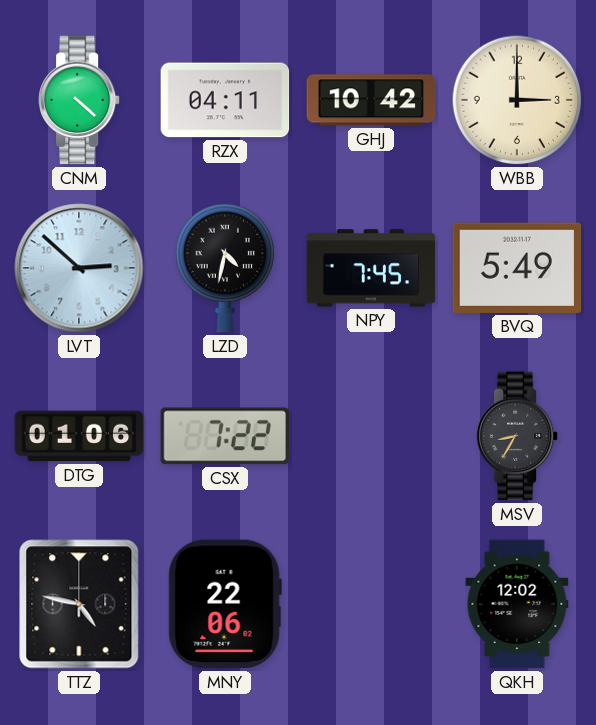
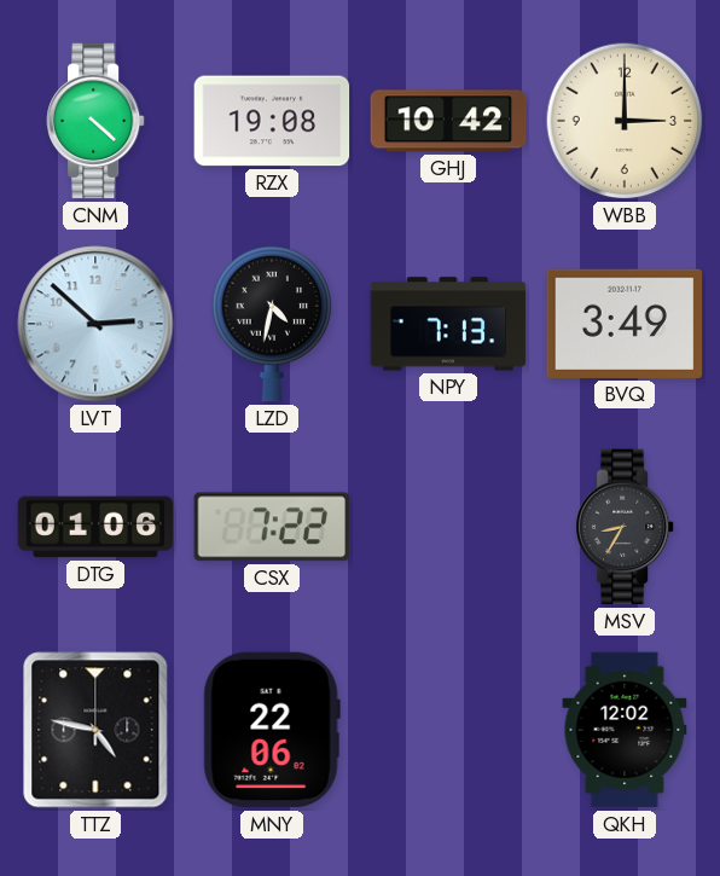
RZX: 04:11 -> 19:08
NPY: 7:45 -> 7:13
BVQ: 5:49 -> 3:49
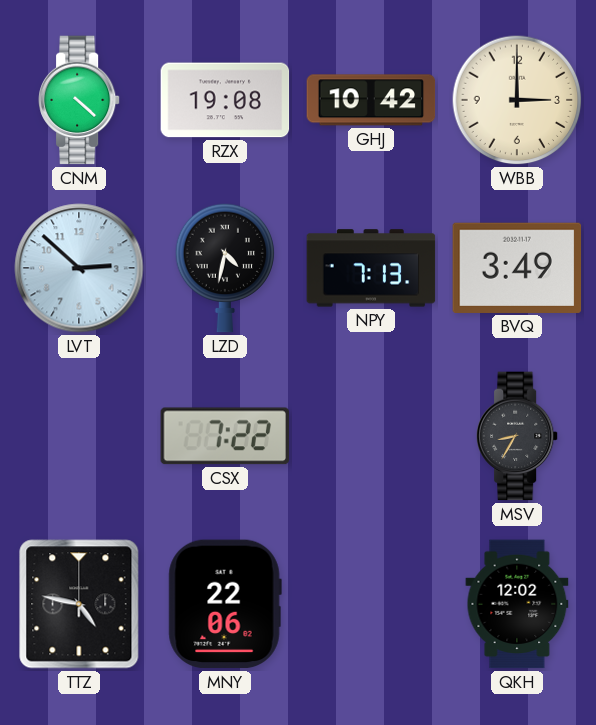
DTG: 01:06 -> none
